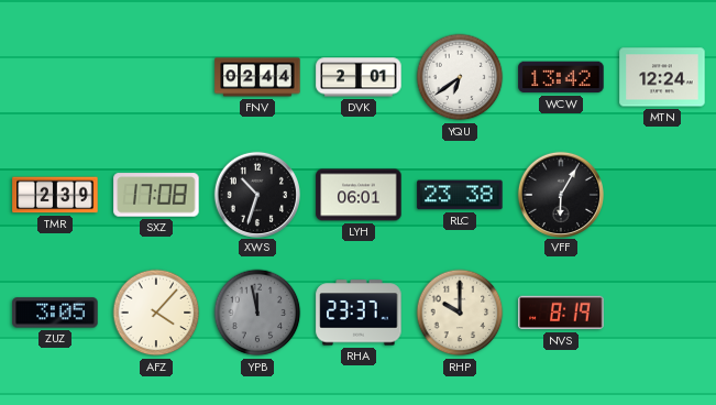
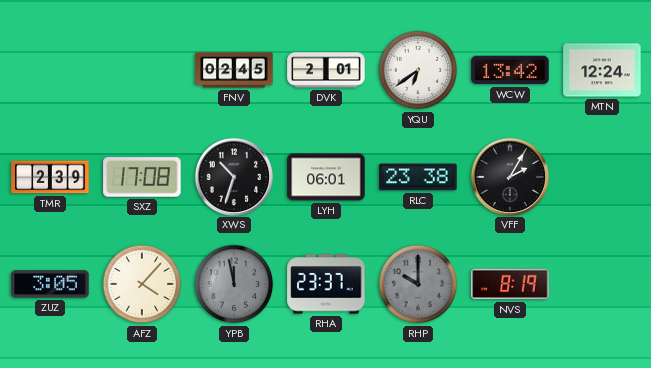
FNV: 02:44 -> 02:45
VFF: 6:05 -> 2:05
RHP dial: cream -> grey
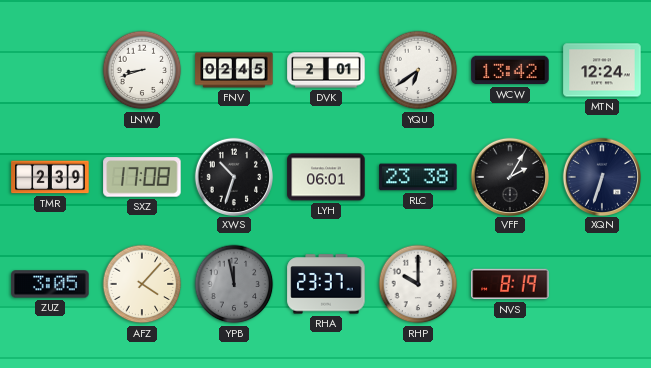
LNW: none -> 8:42
XQN: none -> 6:33
RHP dial: grey -> white
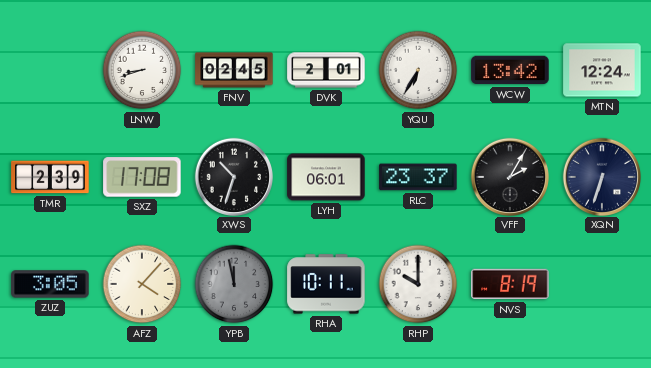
YQU: 6:39 -> 6:35
RLC: 23:38 -> 23:37
RHA: 23:37 -> 10:11
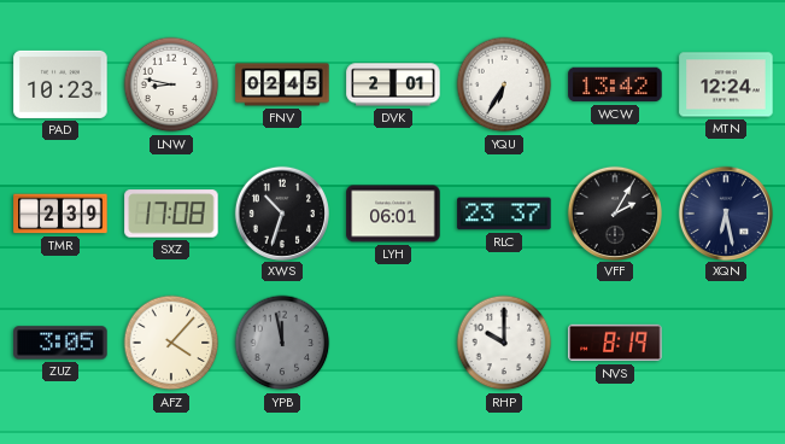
PAD: none -> 10:23
LNW: 8:42 -> 8:47
XQN: 6:33 -> 6:28
RHA: 10:11 -> none
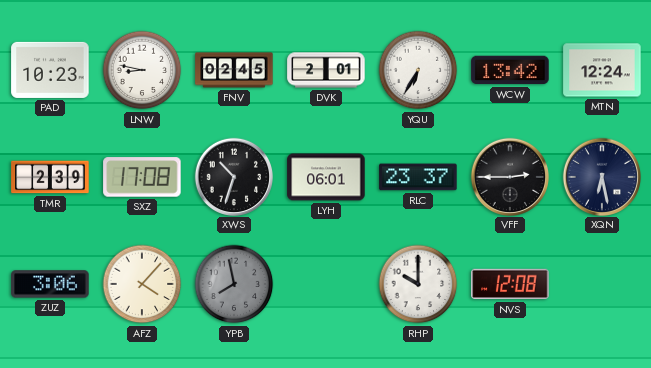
VFF: 2:05 -> 2:45
ZUZ: 3:05 -> 3:06
YPB: 11:58 -> 7:58
NVS: 8:19 -> 12:08
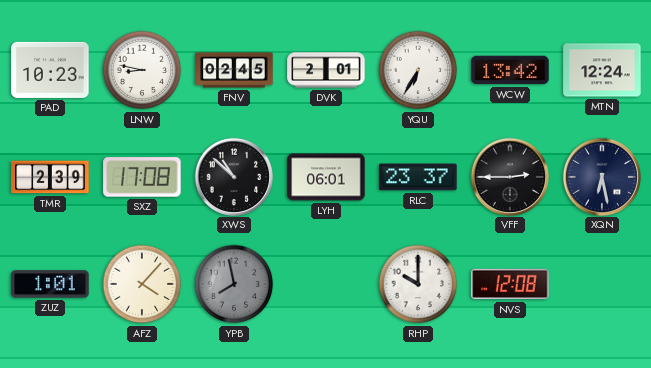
XWS: 10:33 -> 10:52
ZUZ: 3:06 -> 1:01
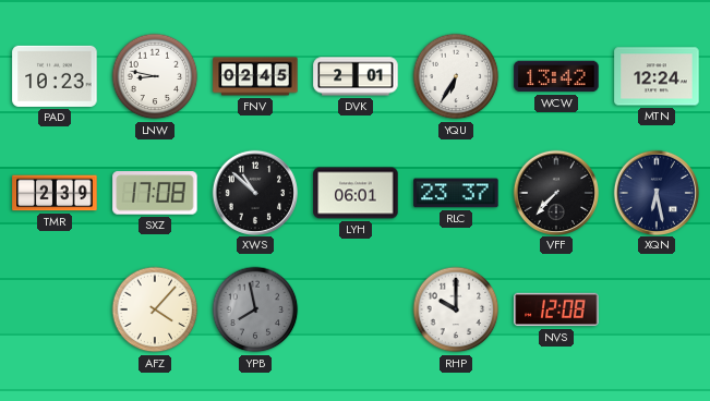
VFF: 2:45 -> 7:37
ZUZ: 1:01 -> none
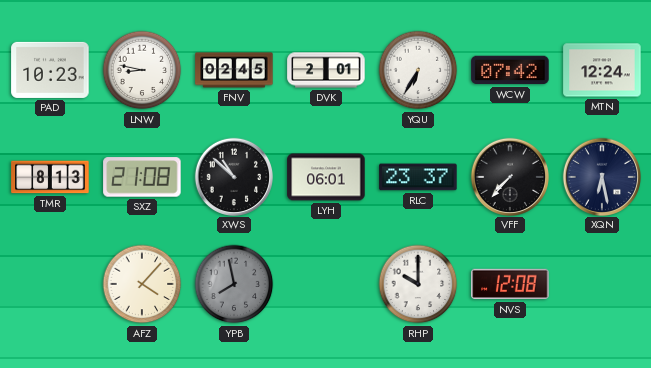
WCW: 13:42 -> 07:42
TMR: 2:39 -> 8:13
SXZ: 17:08 -> 21:08
